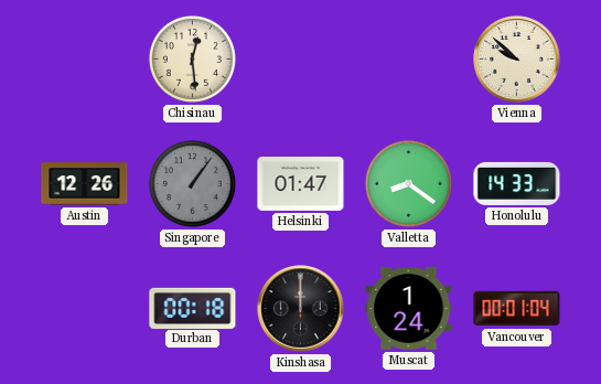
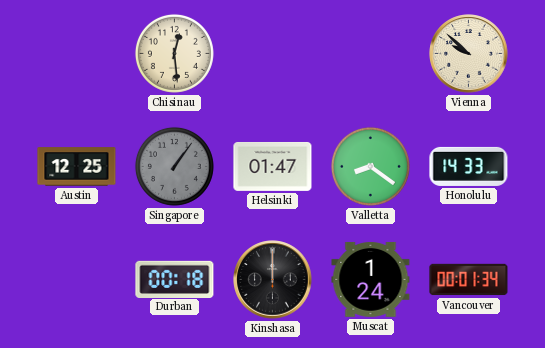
Austin: 12:26 -> 12:25
Vancouver: 00:01:04 -> 00:01:34
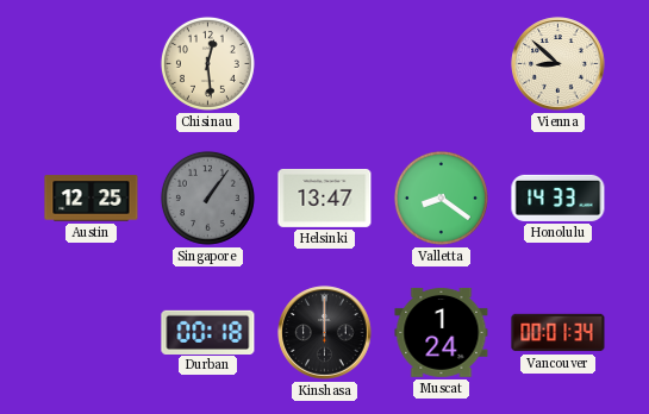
Vienna: 9:52 -> 8:52
Helsinki: 01:47 -> 13:47
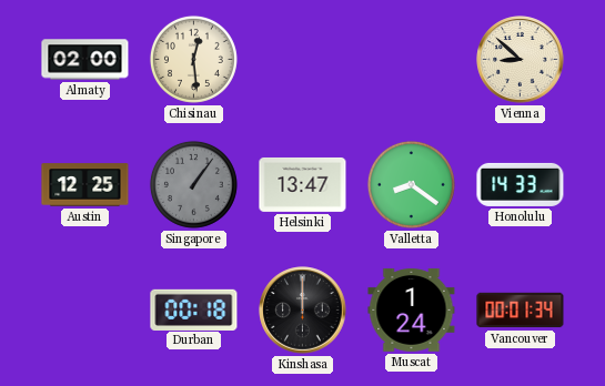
Almaty: none -> 02:00
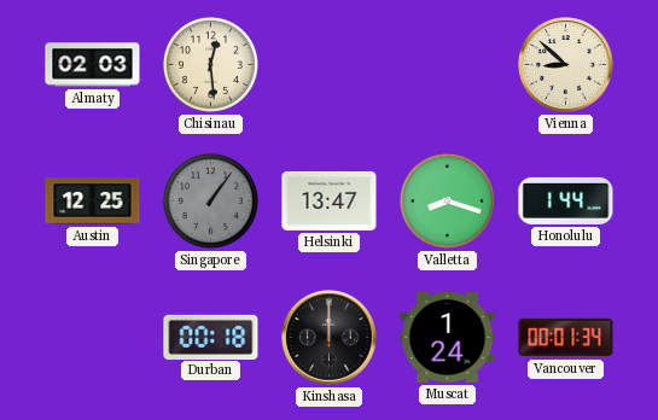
Almaty: 02:00 -> 02:03
Valletta: 8:21 -> 8:18
Honolulu: 14:33 -> 1:44
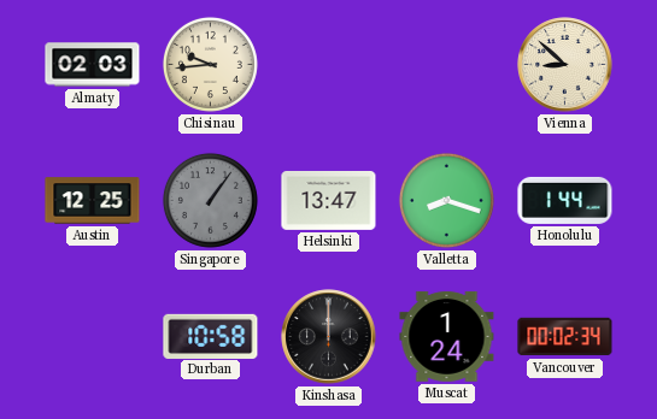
Chisinau: 12:29 -> 9:44
Durban: 00:18 -> 10:58
Vancouver: 00:01 -> 00:02
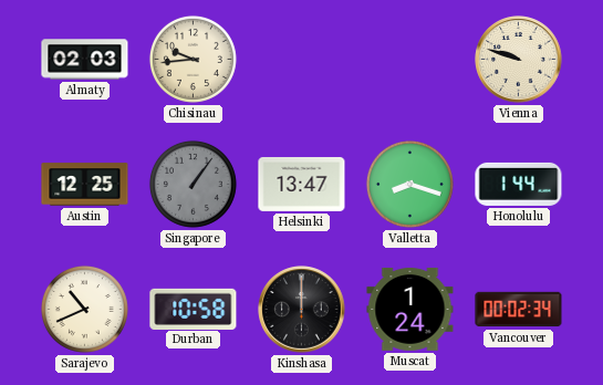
Vienna: 8:52 -> 9:48
Sarajevo: none -> 10:41
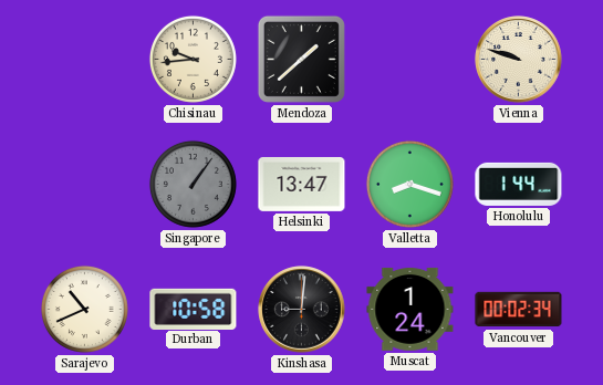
Almaty: 02:03 -> none
Mendoza: none -> 1:38
Austin: 12:25 -> none
Kinshasa: 12:00 -> 9:01
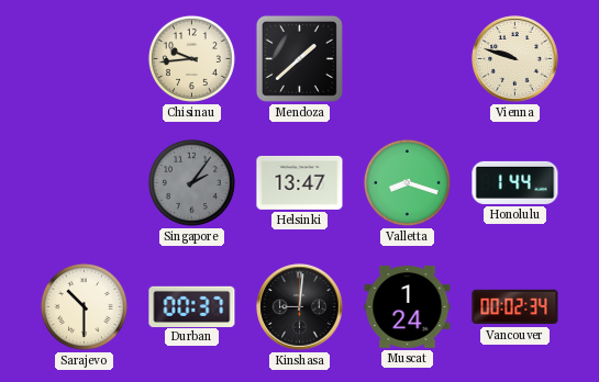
Singapore: 1:06 -> 2:06
Sarajevo: 10:41 -> 10:30
Durban: 10:58 -> 00:37
